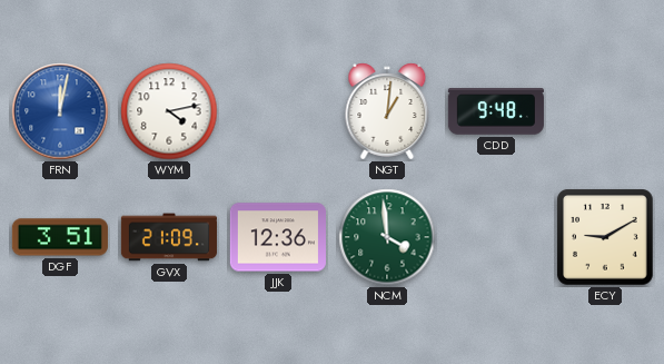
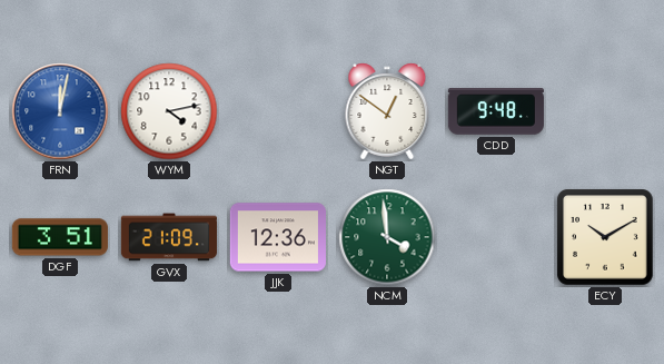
NGT: 1:01 -> 12:51
ECY: 9:10 -> 10:10
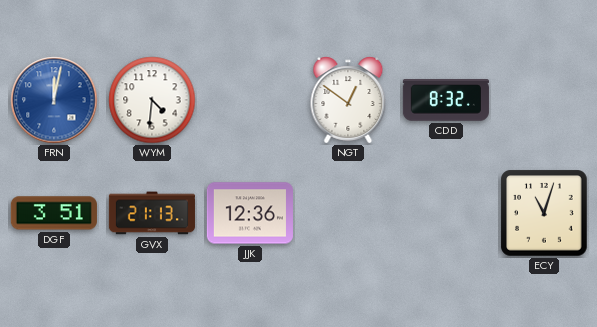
WYM: 4:13 -> 4:31
CDD: 9:48 -> 8:32
GVX: 21:09 -> 21:13
NCM: 3:59 -> none
ECY: 10:10 -> 11:03
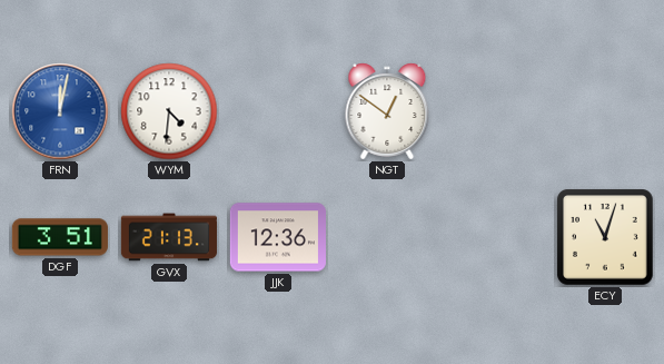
CDD: 8:32 -> none
